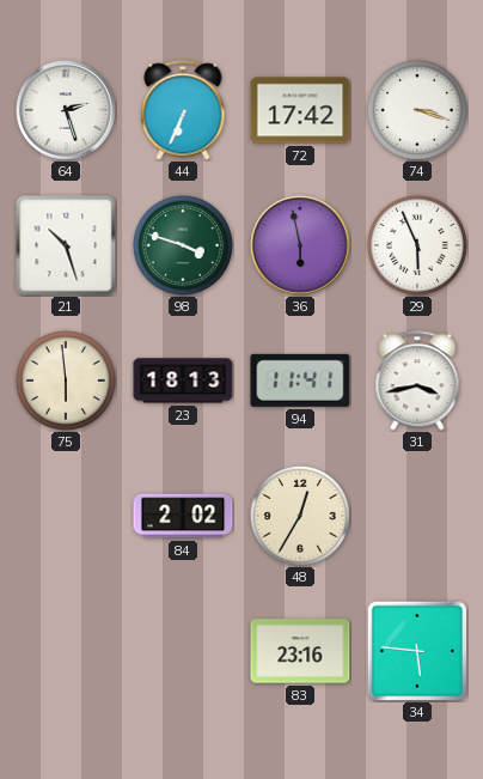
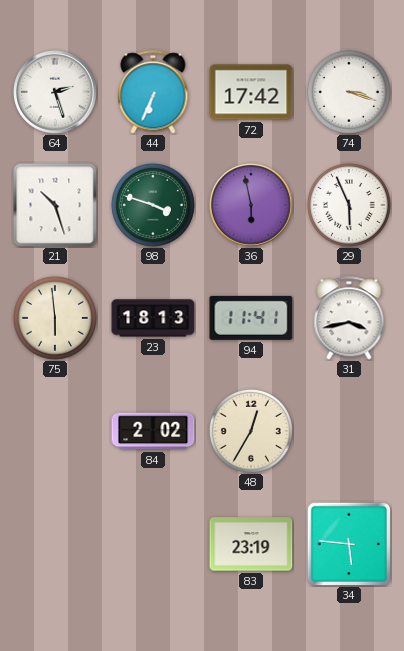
83: 23:16 -> 23:19
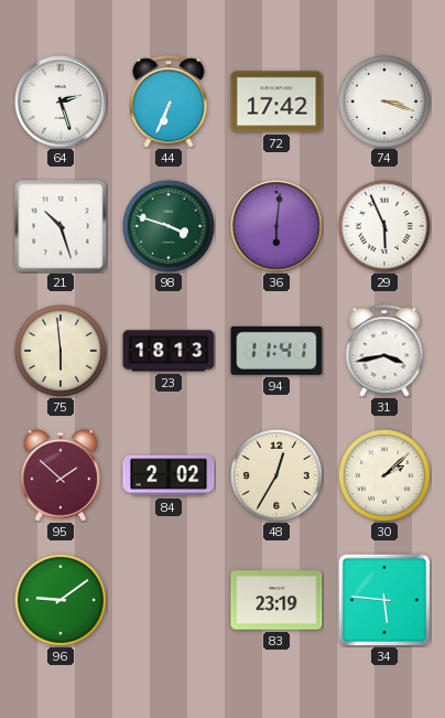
36: 5:58 -> 6:01
95: none -> 1:52
30: none -> 2:08
96: none -> 9:09
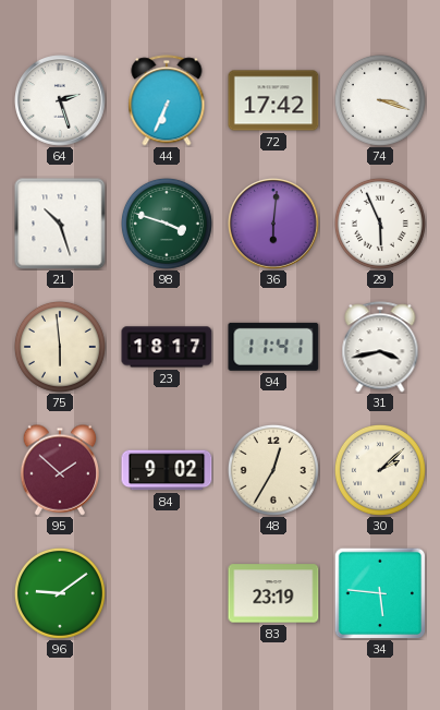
23: 18:13 -> 18:17
84: 2:02 -> 9:02
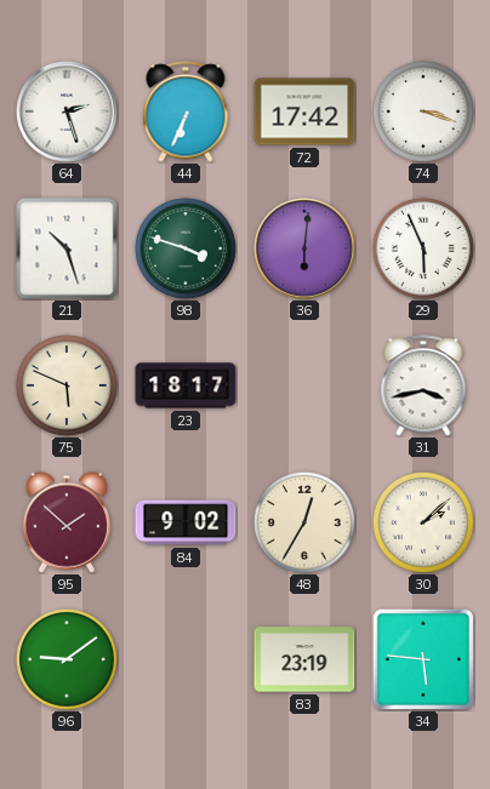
75: 5:59 -> 5:49
94: 11:41 -> none
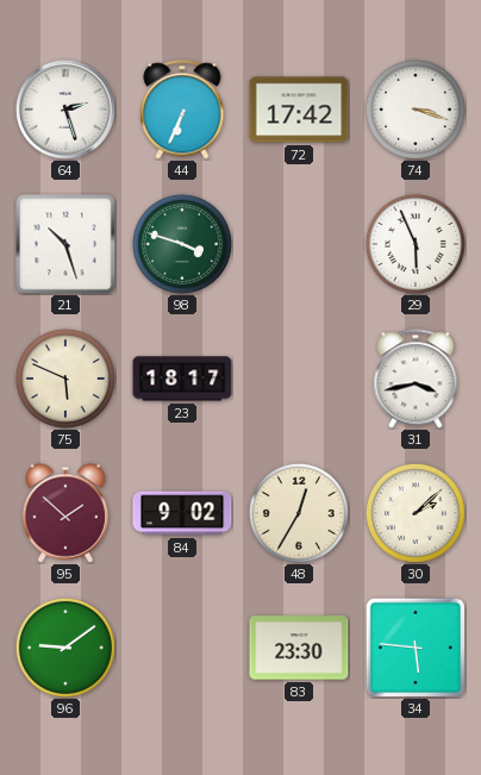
36: 6:01 -> none
83: 23:19 -> 23:30
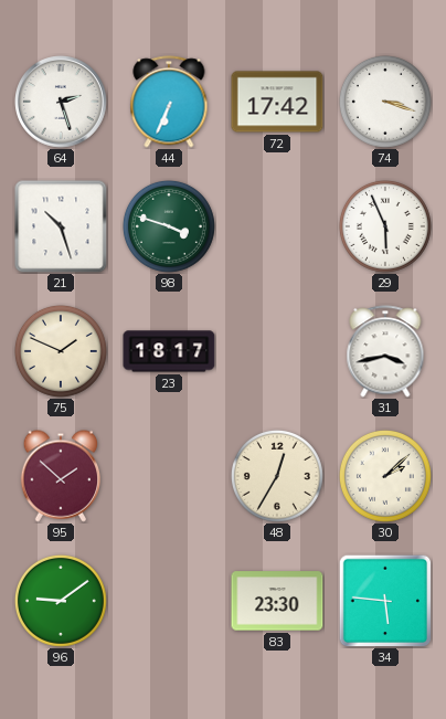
75: 5:49 -> 1:49
84: 9:02 -> none
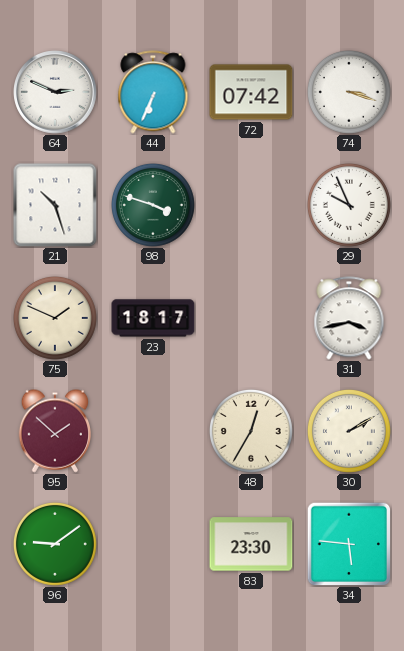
64: 2:27 -> 2:49
72: 17:42 -> 07:42
29: 5:56 -> 9:56
30: 2:08 -> 2:10
